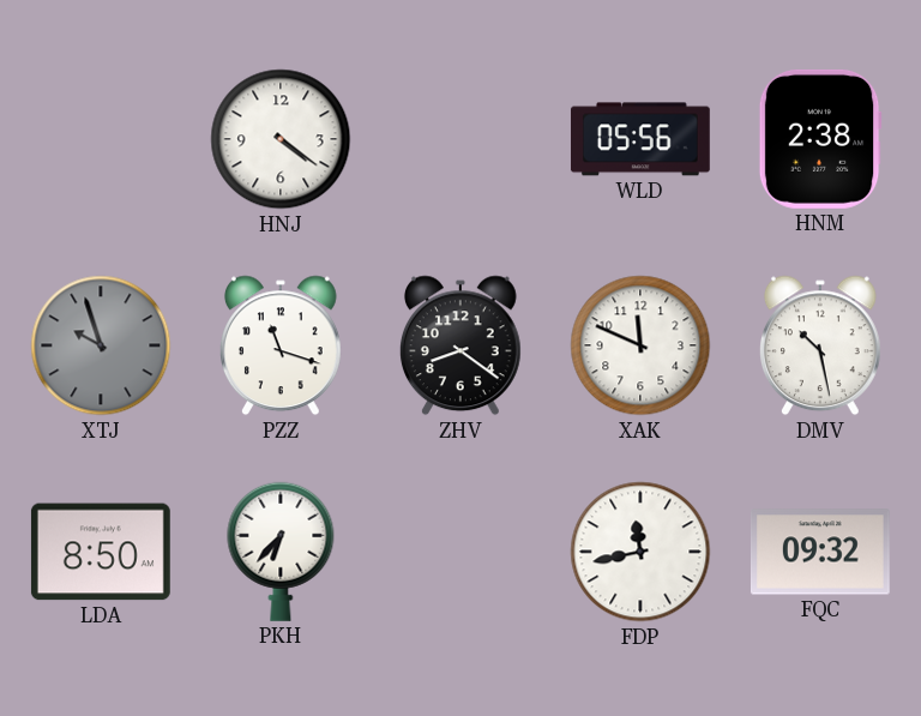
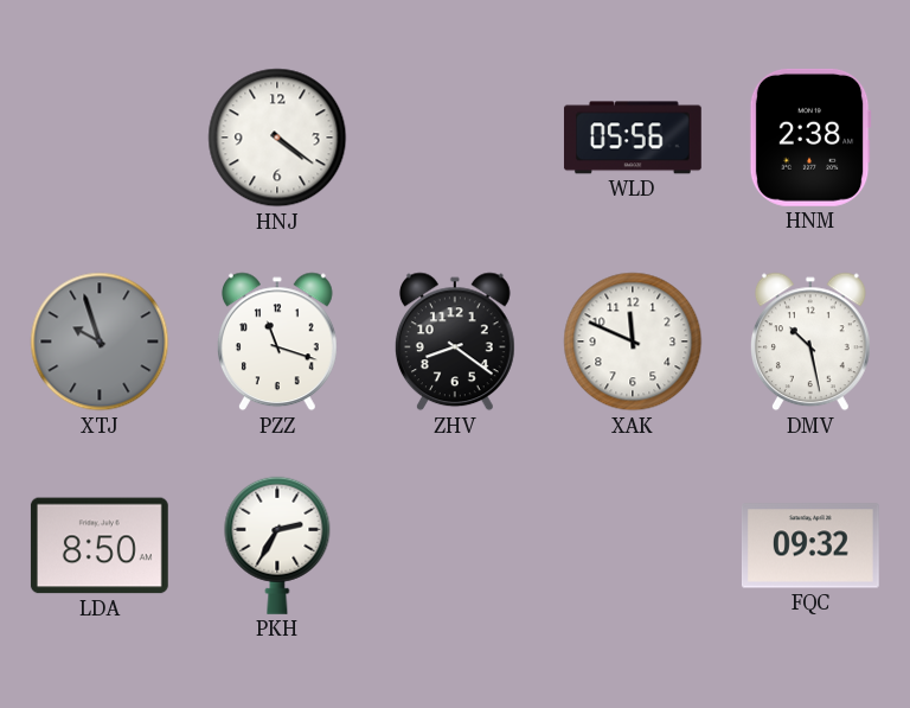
PKH: 6:37 -> 2:35
FDP: 11:43 -> none
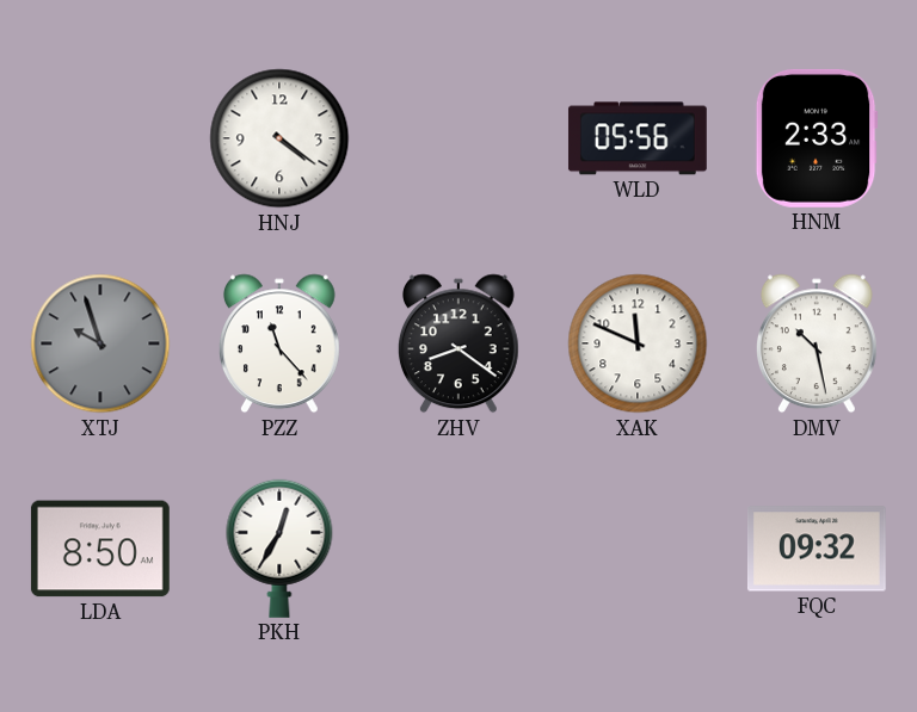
HNM: 2:38 -> 2:33
PZZ: 11:18 -> 11:23
PKH: 2:35 -> 12:35
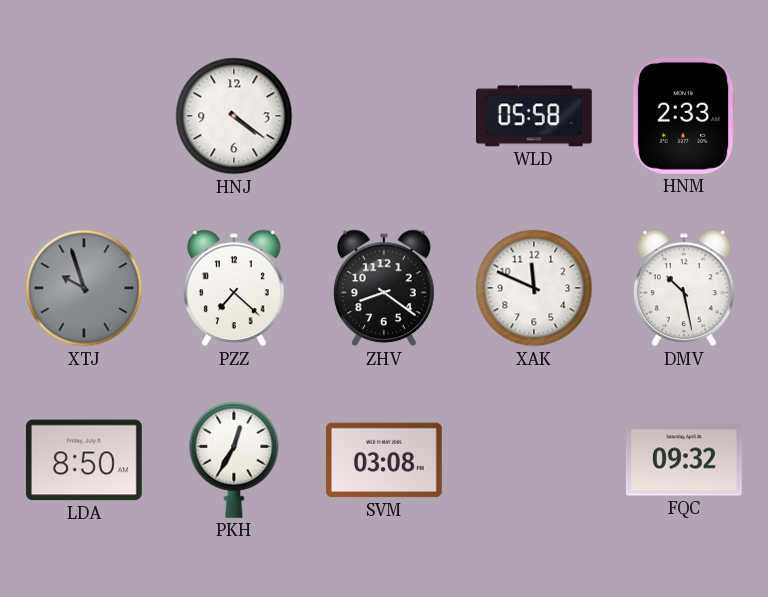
WLD: 05:56 -> 05:58
PZZ: 11:23 -> 7:22
SVM: none -> 03:08
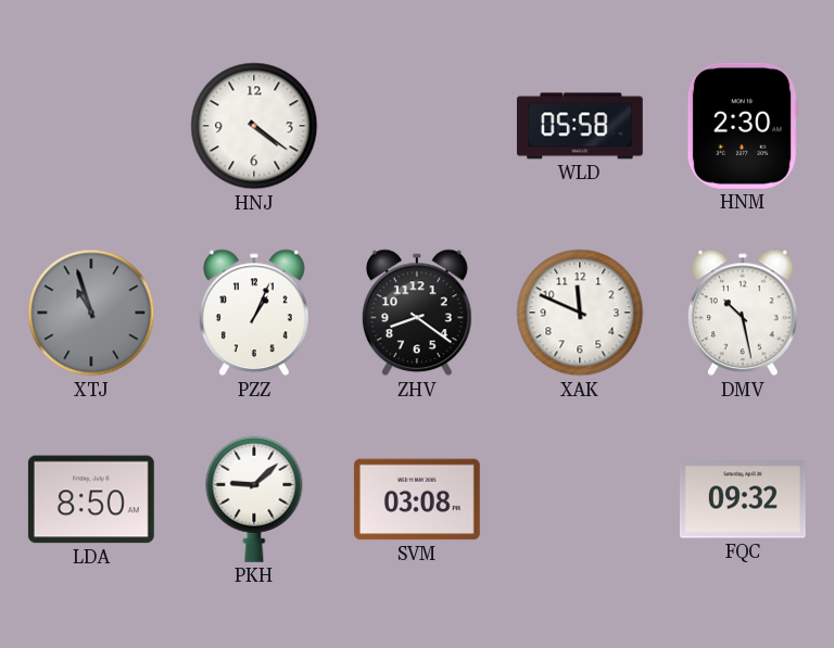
HNM: 2:33 -> 2:30
XTJ: 9:57 -> 10:57
PZZ: 7:22 -> 1:04
PKH: 12:35 -> 9:08
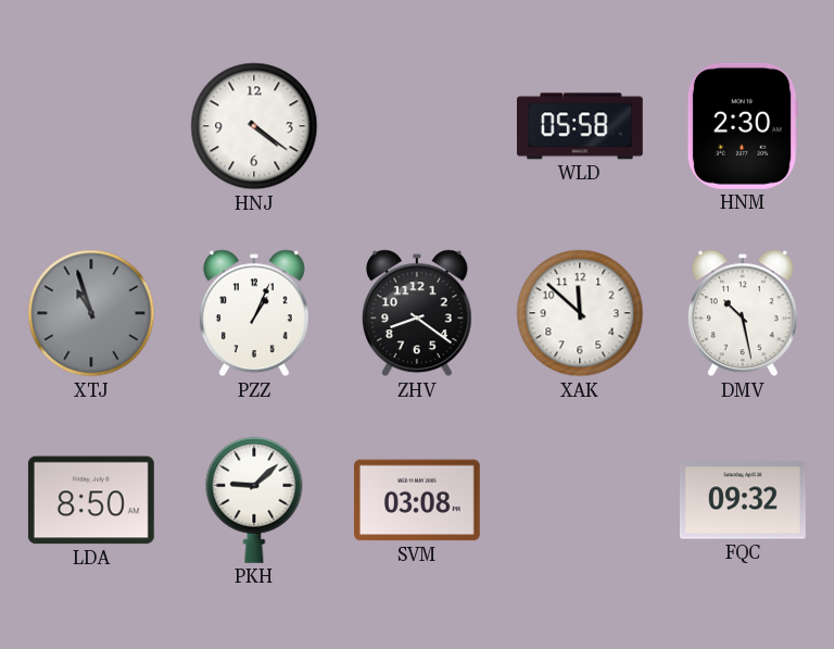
XAK: 11:49 -> 11:52
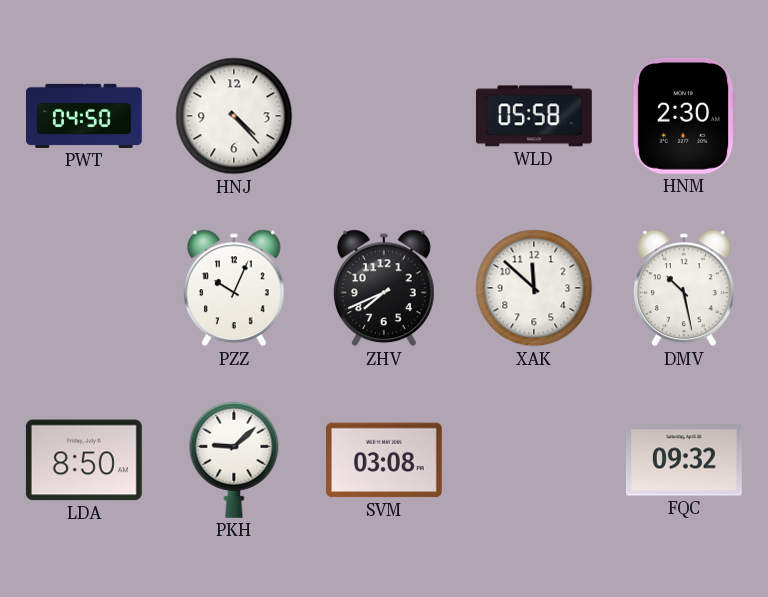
PWT: none -> 04:50
HNJ: 4:21 -> 4:23
XTJ: 10:57 -> none
PZZ: 1:04 -> 10:04
ZHV: 8:21 -> 7:41
